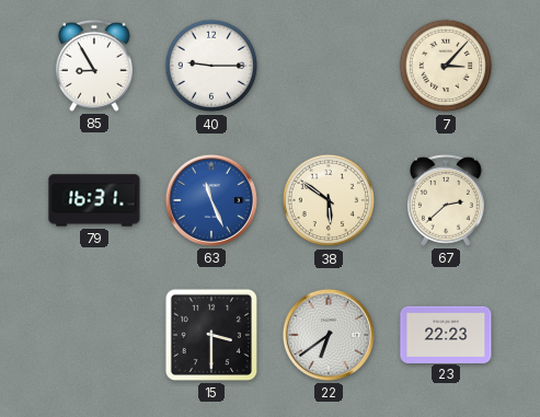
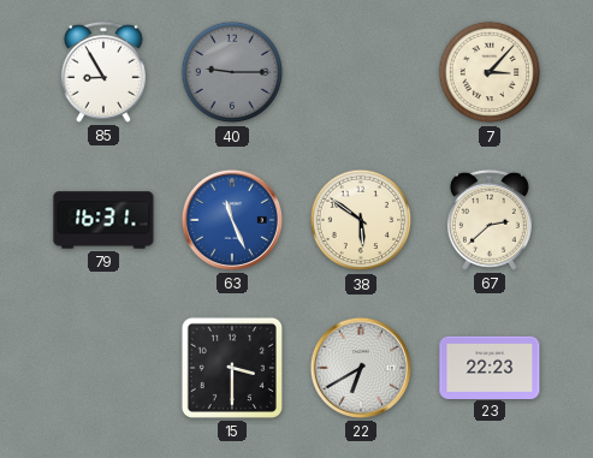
40 dial: white -> grey
22: 6:39 -> 6:40
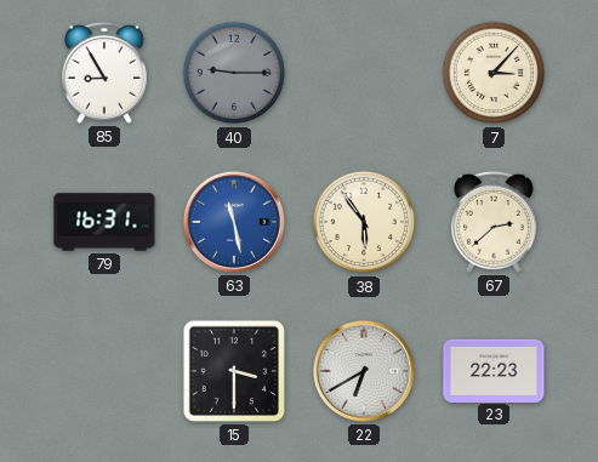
63: 11:26 -> 11:28
38: 5:51 -> 5:54
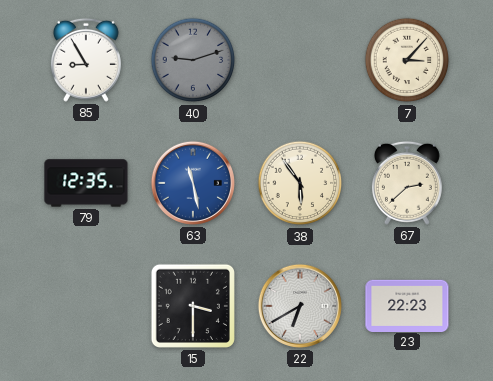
40: 9:15 -> 9:12
79: 16:31 -> 12:35
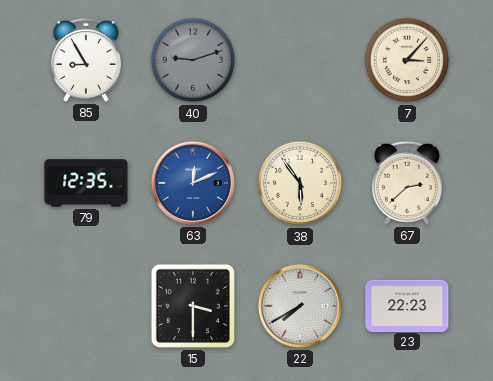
63: 11:28 -> 12:11
22: 6:40 -> 7:40
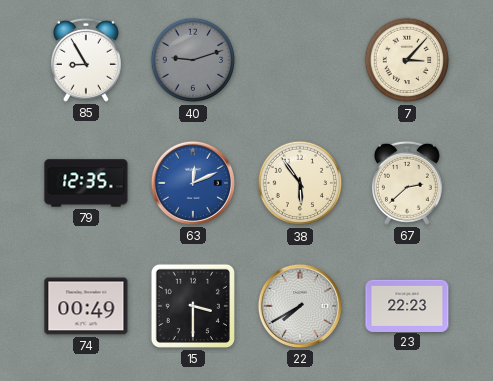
74: none -> 00:49
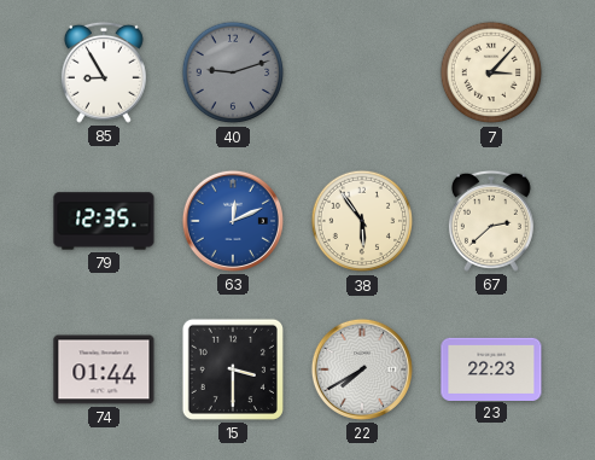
74: 00:49 -> 01:44
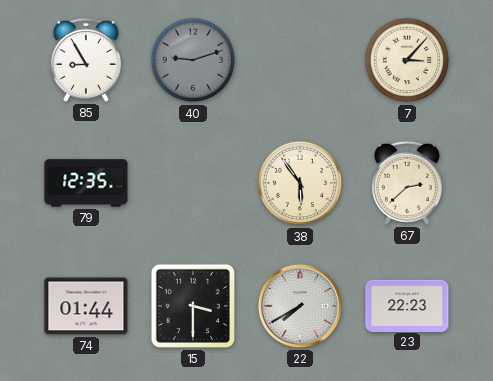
63: 12:11 -> none
